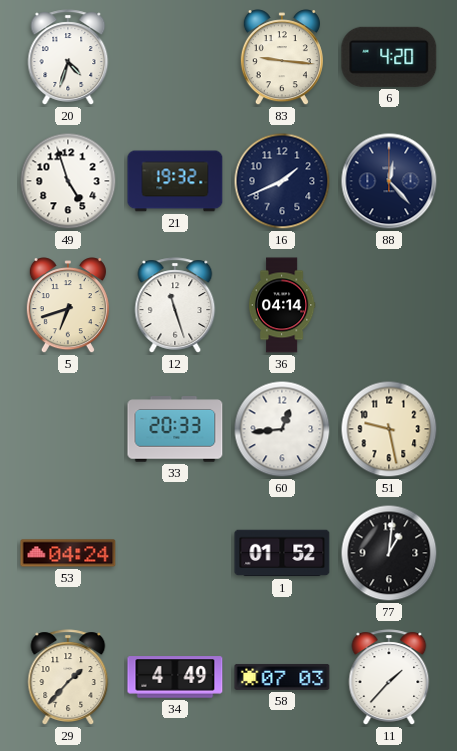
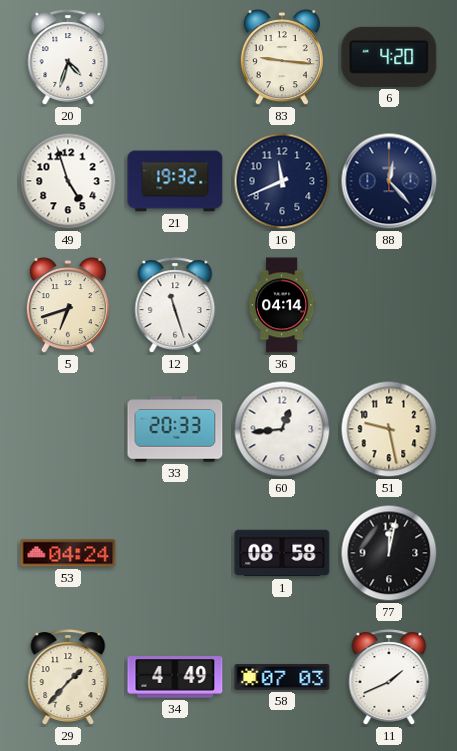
16: 1:41 -> 11:41
1: 01:52 -> 08:58
77: 1:01 -> 12:02
11: 1:37 -> 1:41
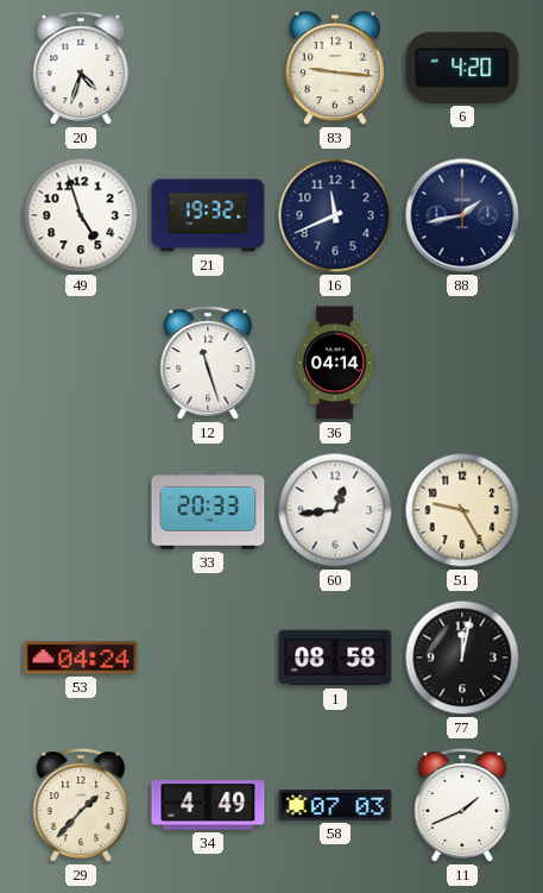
88: 12:23 -> 1:43
5: 6:42 -> none
51: 9:28 -> 9:25
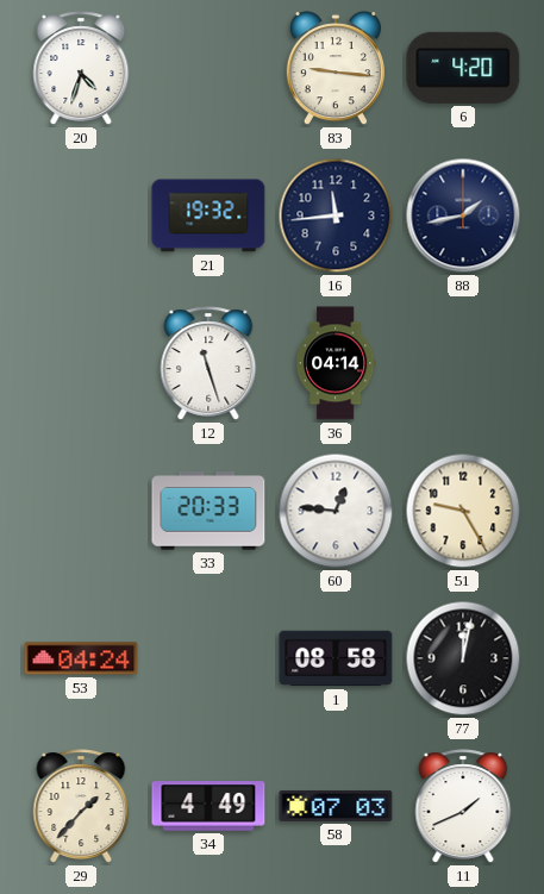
49: 4:57 -> none
16: 11:41 -> 11:44
60: 12:44 -> 12:46
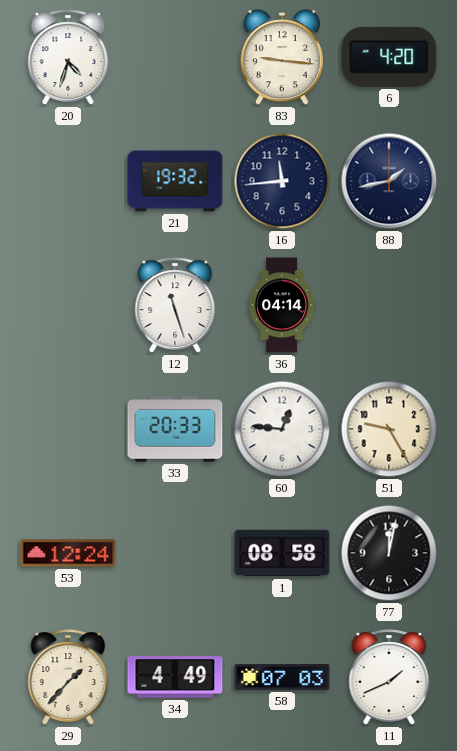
53: 04:24 -> 12:24
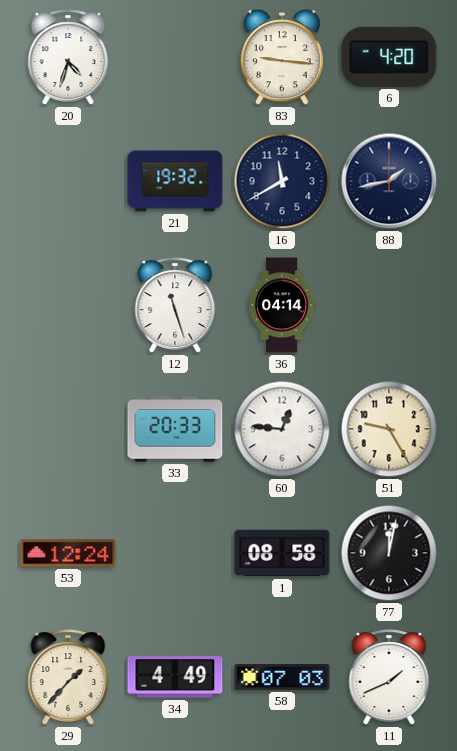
16: 11:44 -> 11:40
